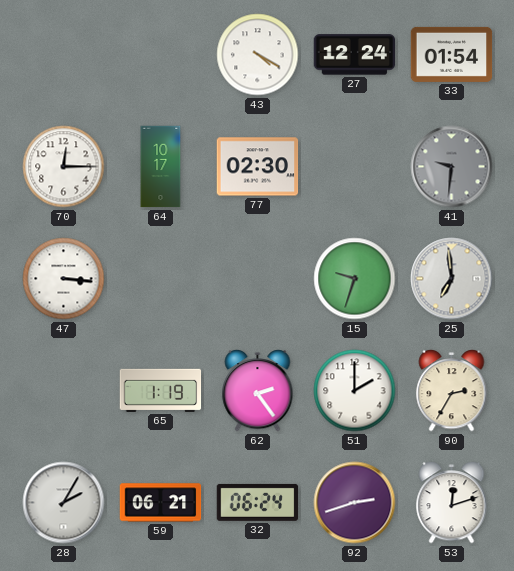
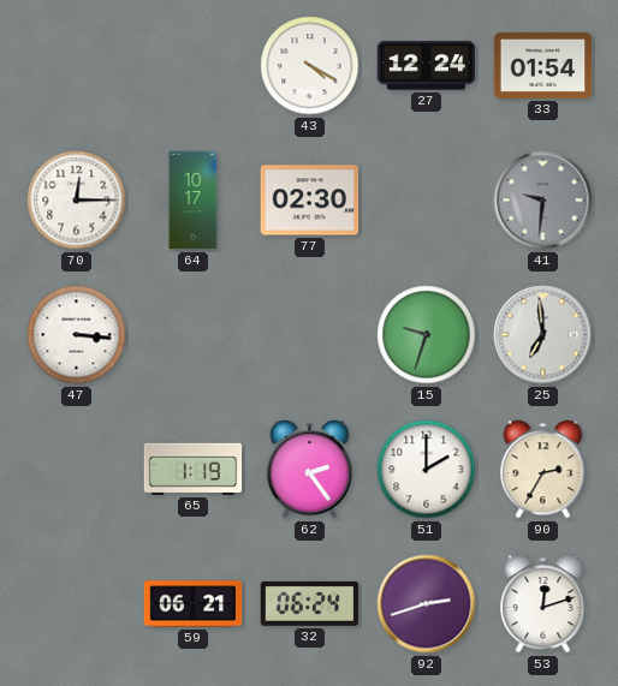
28: 2:05 -> none
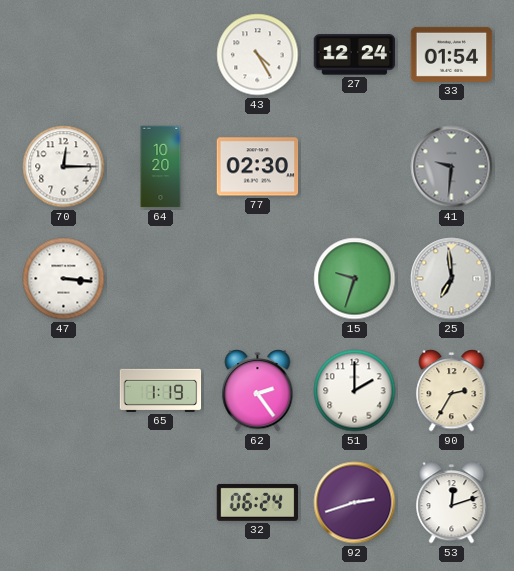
43: 4:20 -> 4:25
64: 10:17 -> 10:20
59: 06:21 -> none
